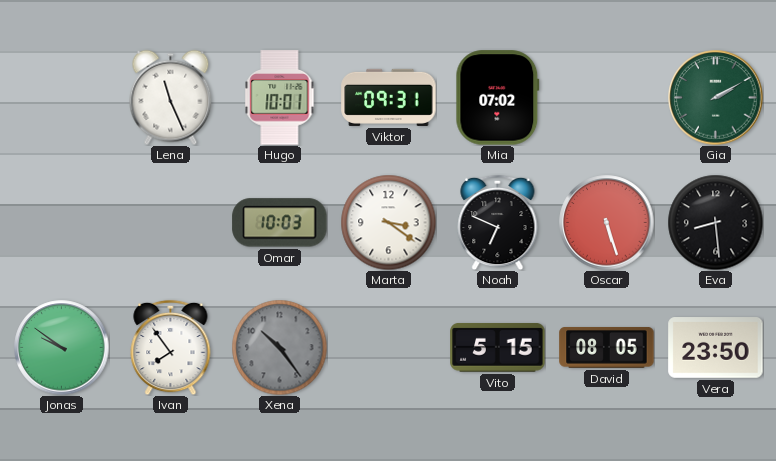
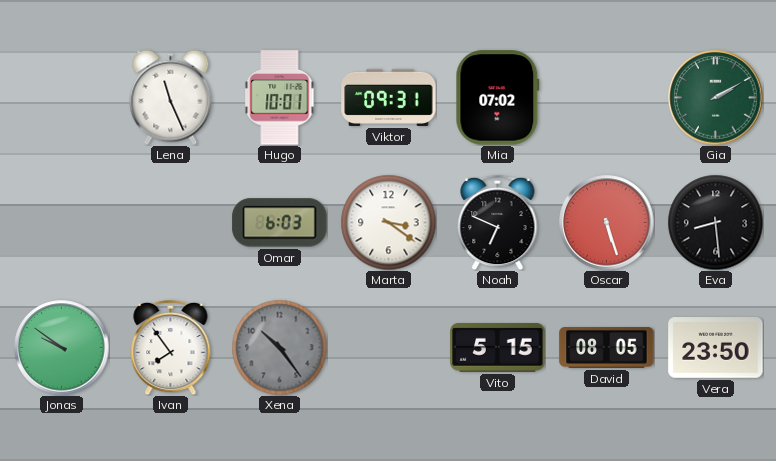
Omar: 10:03 -> 6:03
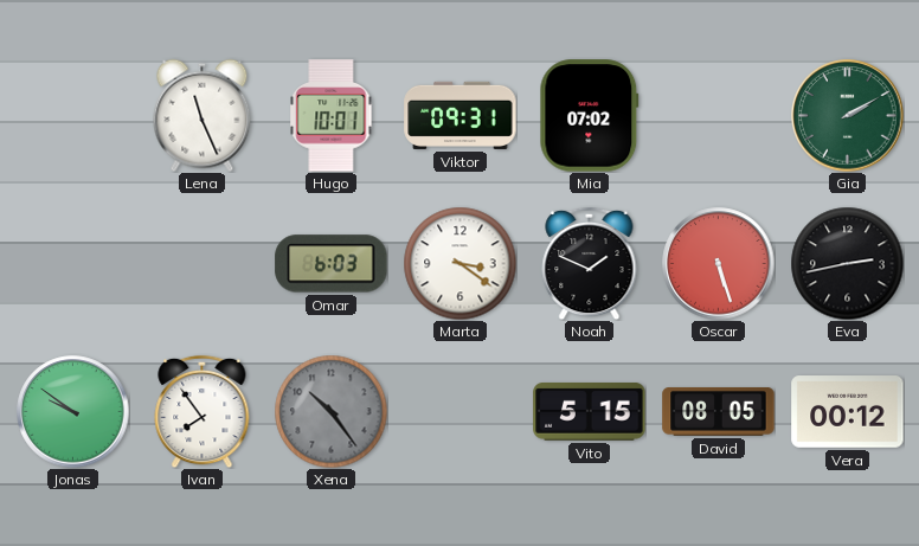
Noah: 6:49 -> 1:49
Eva: 8:29 -> 2:43
Vera: 23:50 -> 00:12
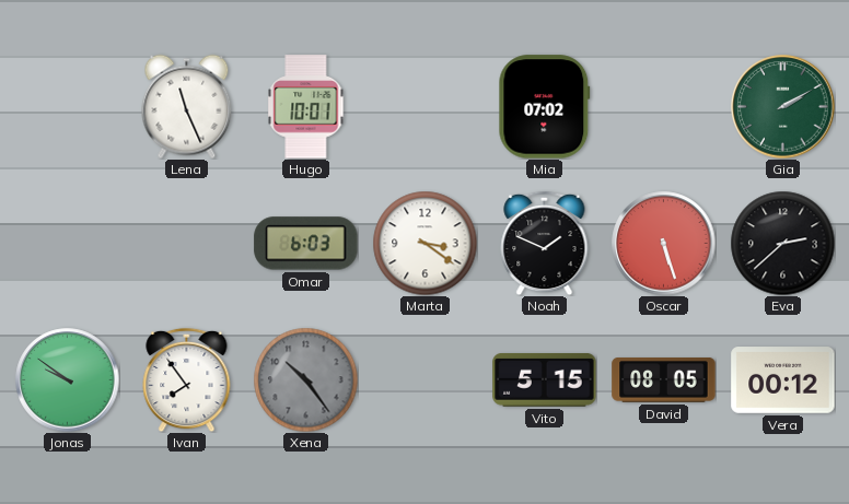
Viktor: 09:31 -> none
Eva: 2:43 -> 2:38
